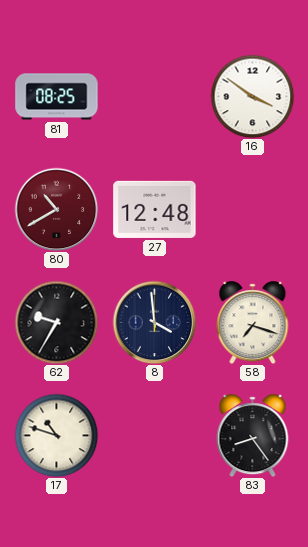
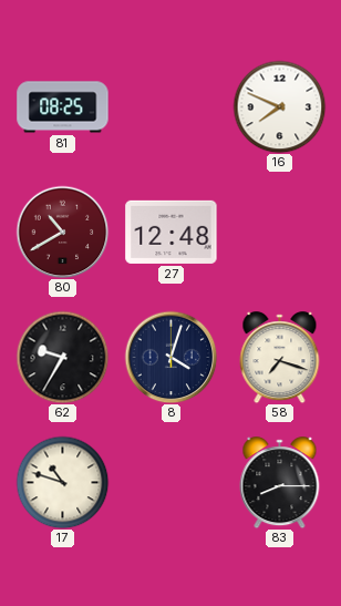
16: 3:51 -> 7:49
8: 3:59 -> 4:03
83: 8:24 -> 8:15
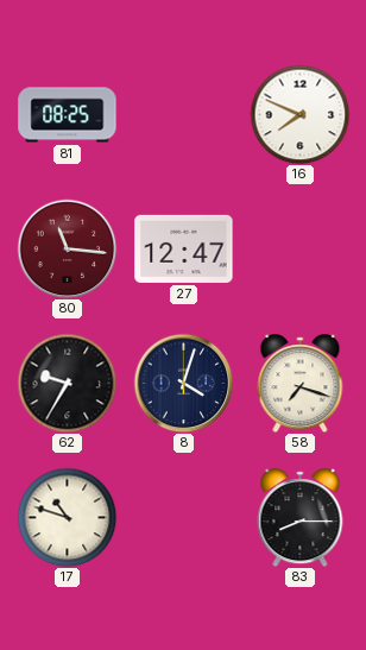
80: 10:40 -> 11:16
27: 12:48 -> 12:47
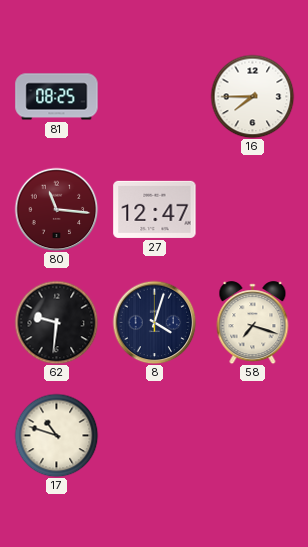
16: 7:49 -> 7:45
62: 9:35 -> 9:31
83: 8:15 -> none
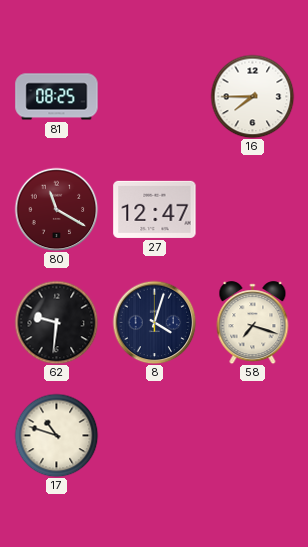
80: 11:16 -> 11:20
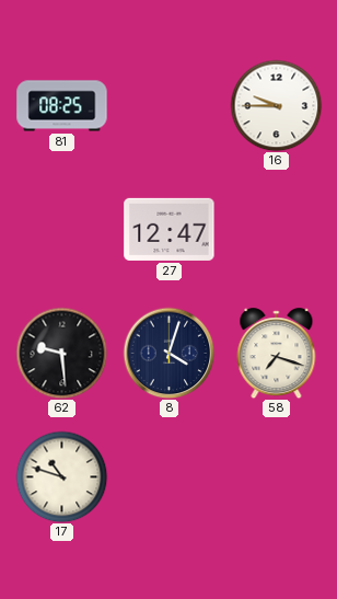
16: 7:45 -> 9:45
80: 11:20 -> none
62: 9:31 -> 9:29
